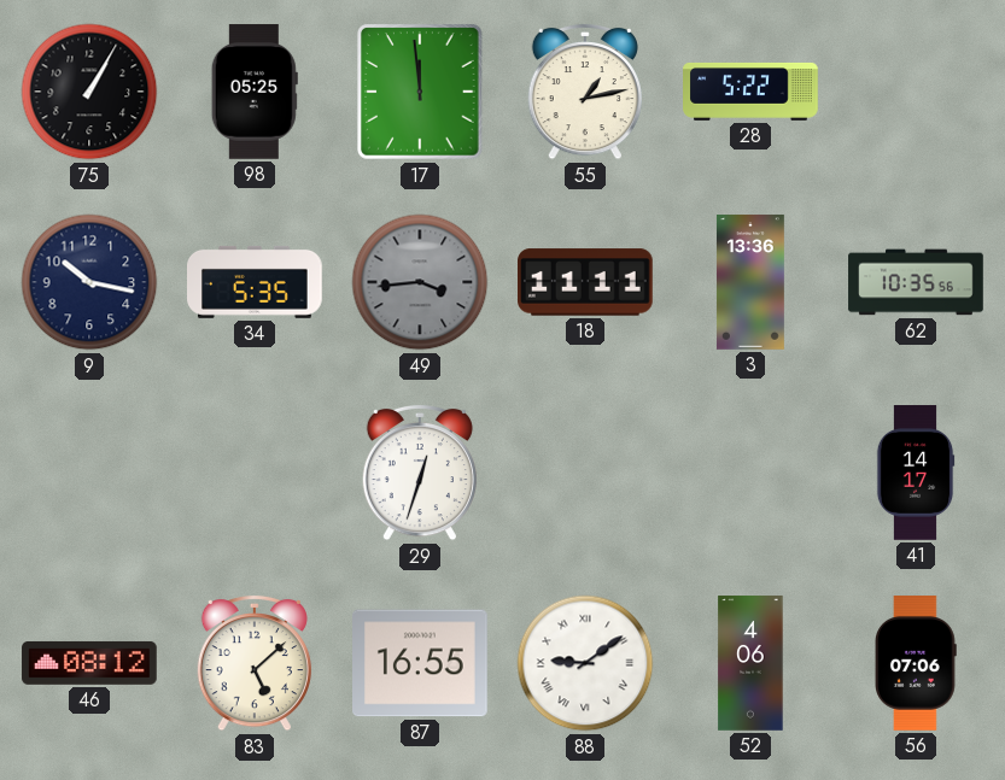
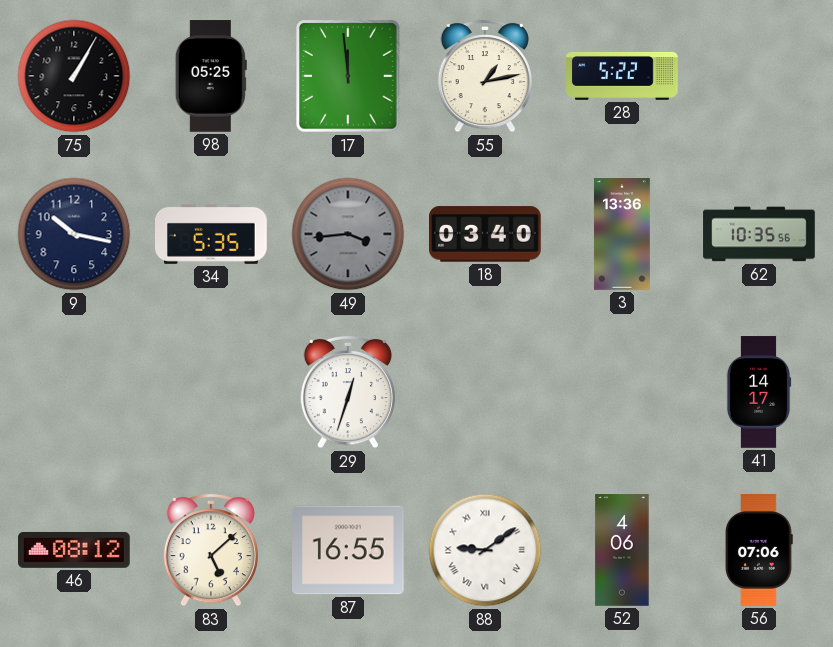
18: 11:11 -> 03:40
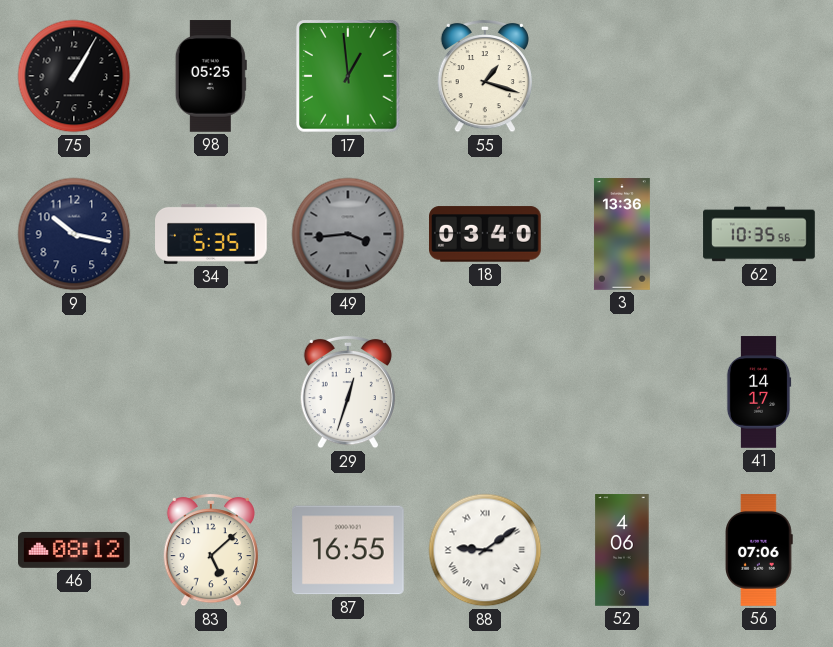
17: 11:59 -> 12:59
55: 1:13 -> 1:18
28: 5:22 -> none
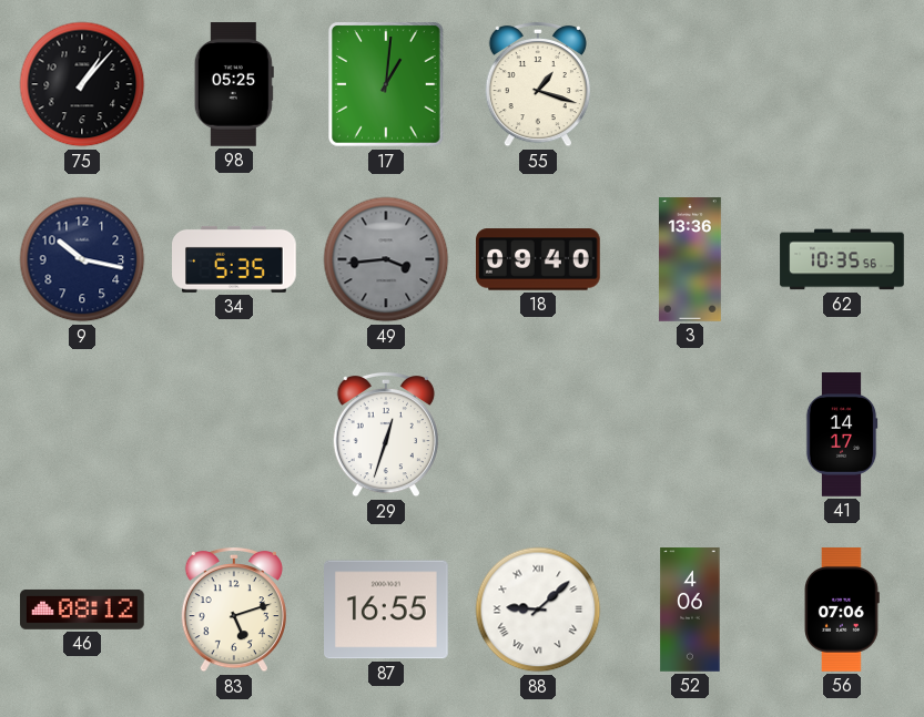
75: 1:05 -> 1:07
17: 12:59 -> 1:01
18: 03:40 -> 09:40
83: 5:08 -> 5:12
88: 9:09 -> 9:08
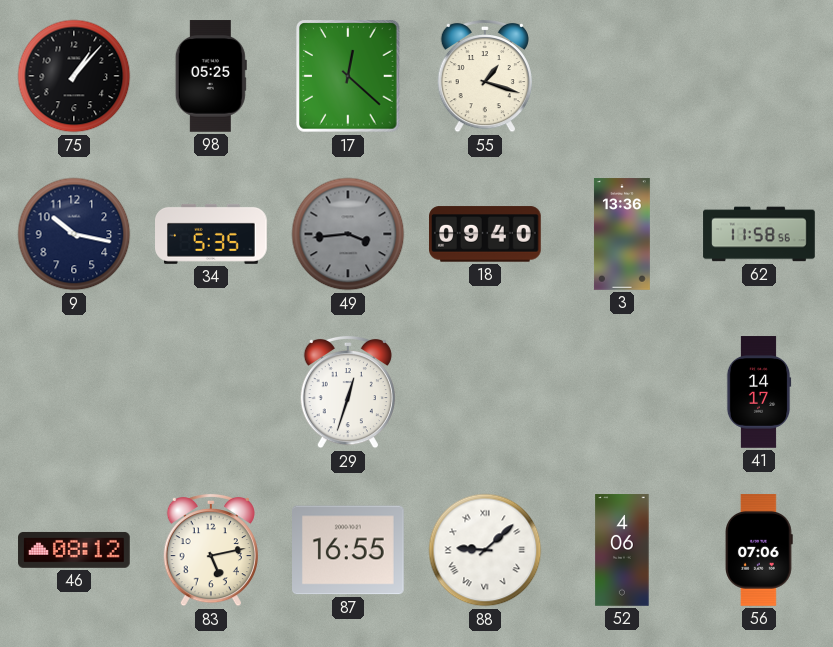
17: 1:01 -> 12:22
62: 10:35 -> 11:58
83: 5:12 -> 5:13
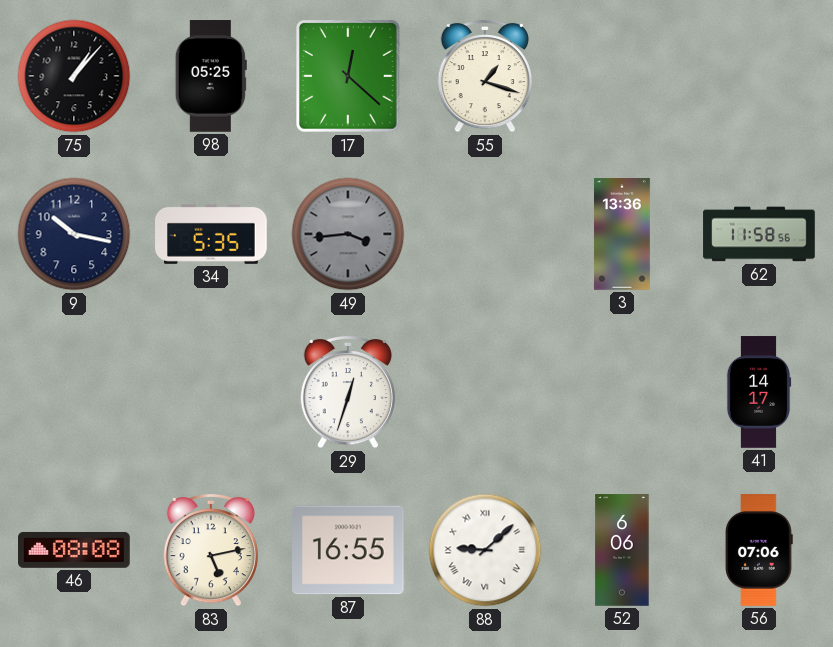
18: 09:40 -> none
46: 08:12 -> 08:08
52: 4:06 -> 6:06
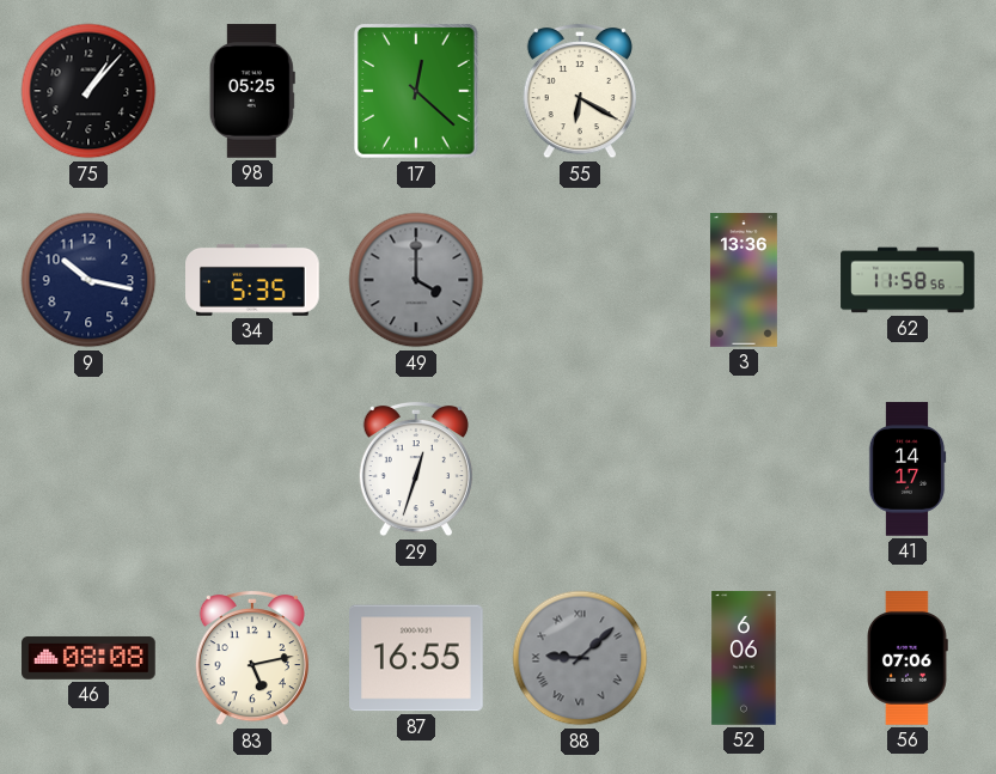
55: 1:18 -> 6:20
49: 3:44 -> 4:00
88 dial: white -> grey
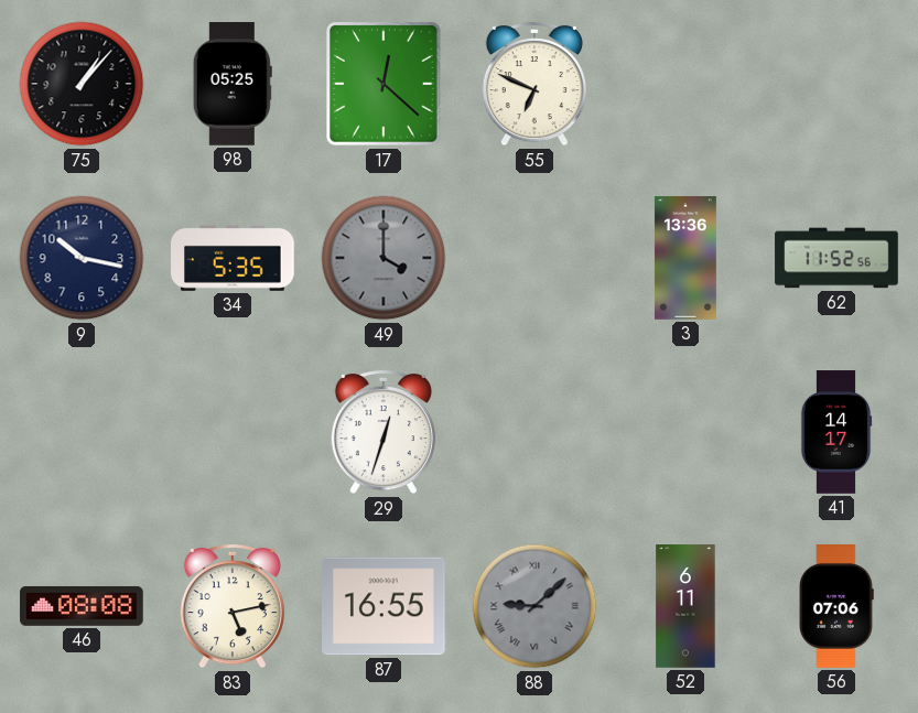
55: 6:20 -> 6:49
62: 11:58 -> 11:52
52: 6:06 -> 6:11
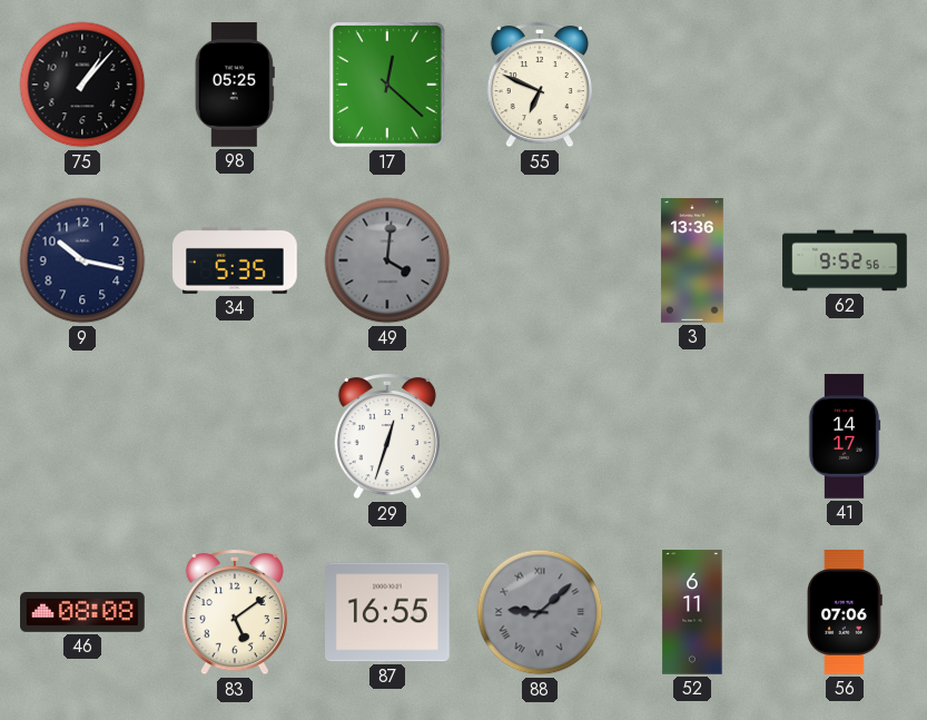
49: 4:00 -> 4:01
62: 11:52 -> 9:52
83: 5:13 -> 5:09
